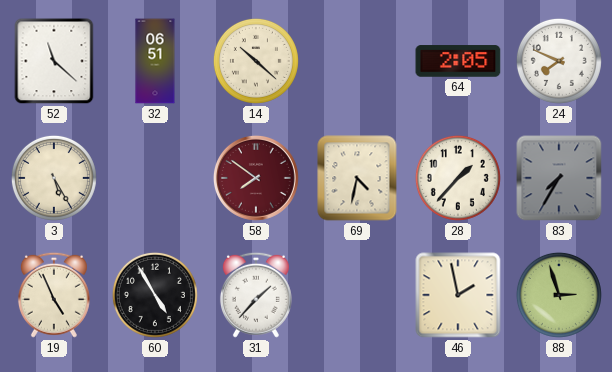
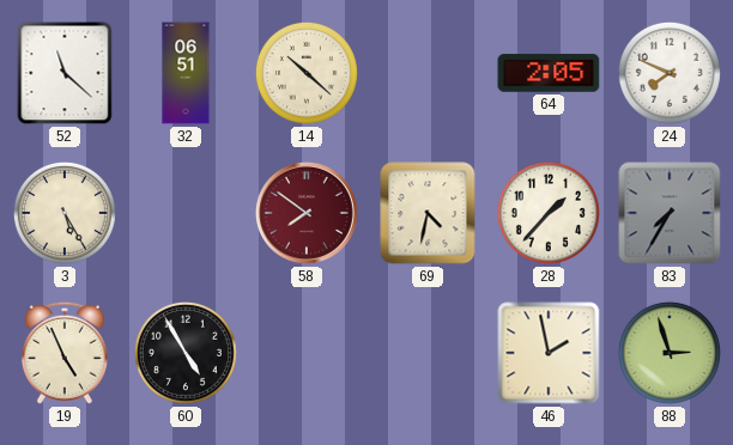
31: 1:37 -> none
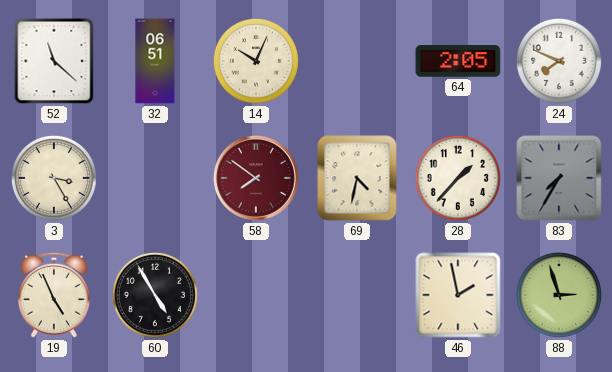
14: 10:22 -> 10:04
3: 5:25 -> 3:25
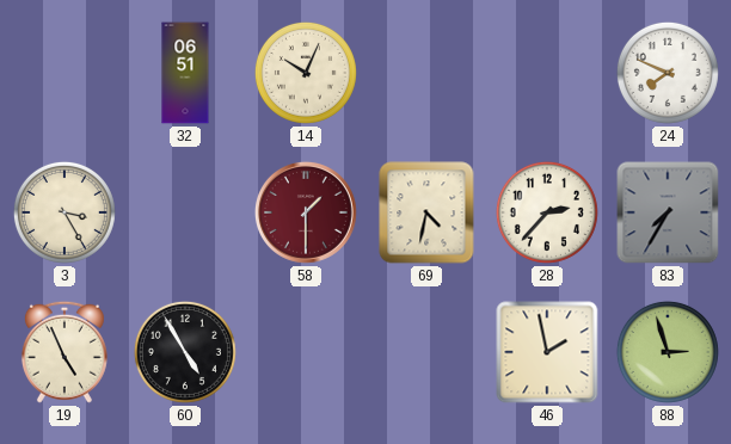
52: 11:22 -> none
64: 2:05 -> none
58: 7:51 -> 1:30
28: 1:37 -> 2:37
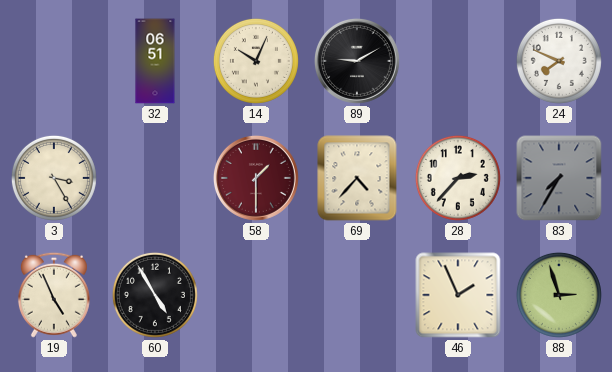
89: none -> 9:10
69: 4:32 -> 4:37
46: 1:58 -> 1:56
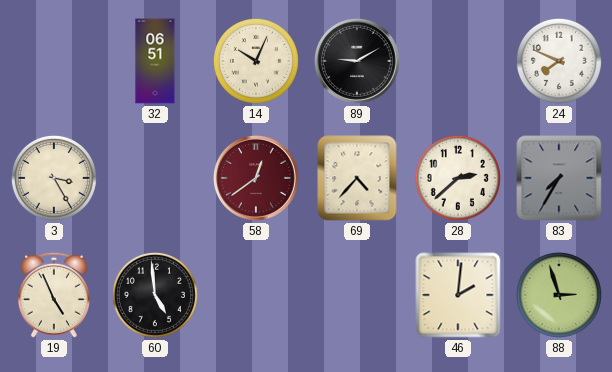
58: 1:30 -> 12:39
28: 2:37 -> 2:38
60: 4:55 -> 4:59
46: 1:56 -> 2:01
